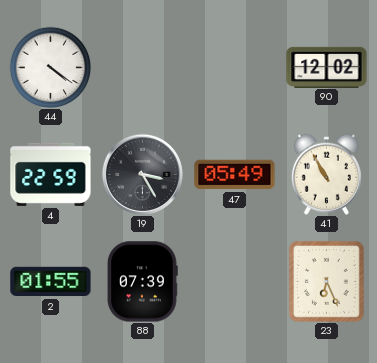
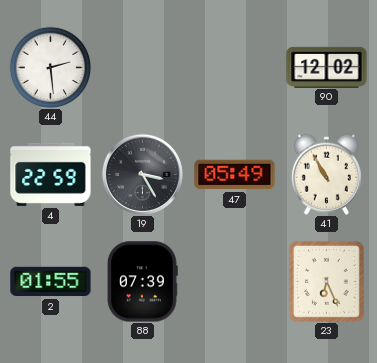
44: 4:21 -> 2:29
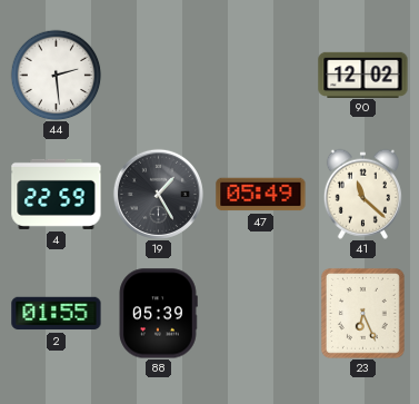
19: 3:25 -> 1:25
41: 10:55 -> 11:22
88: 07:39 -> 05:39
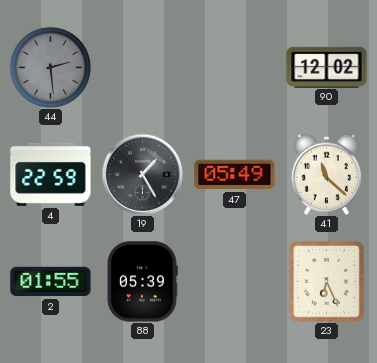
44 dial: white -> grey
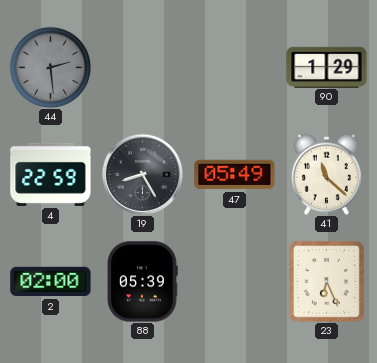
90: 12:02 -> 1:29
19: 1:25 -> 8:25
2: 01:55 -> 02:00
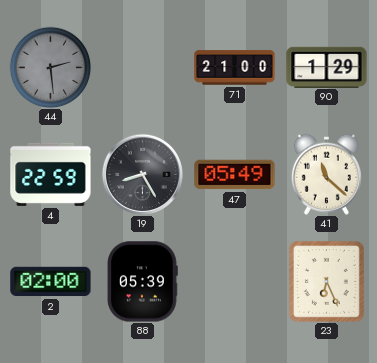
71: none -> 21:00
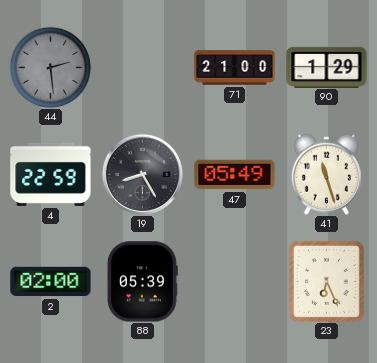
41: 11:22 -> 11:27
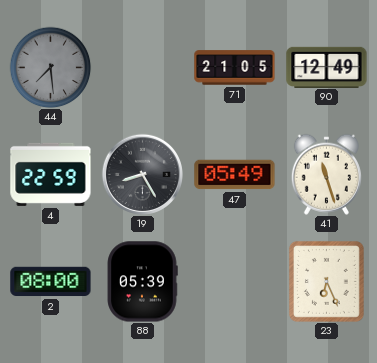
44: 2:29 -> 7:29
71: 21:00 -> 21:05
90: 1:29 -> 12:49
2: 02:00 -> 08:00
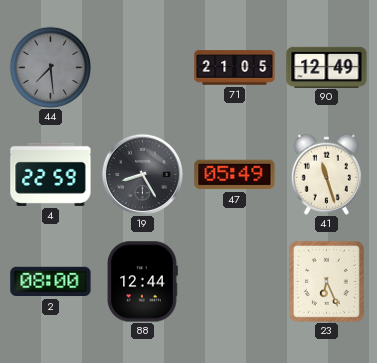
88: 05:39 -> 12:44
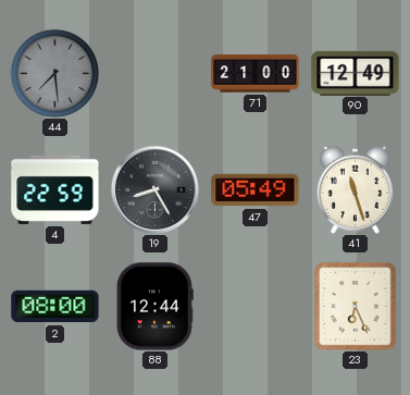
71: 21:05 -> 21:00
